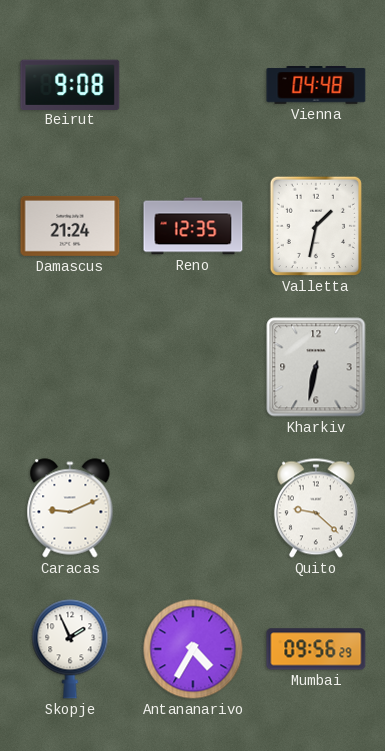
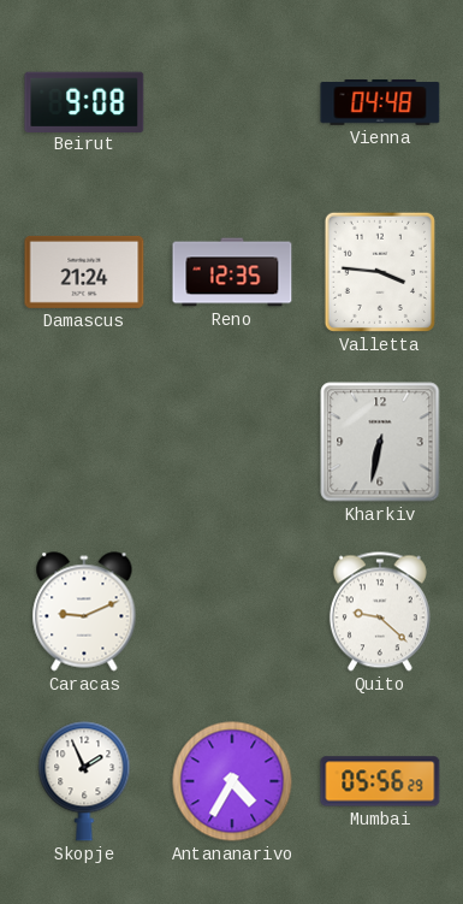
Valletta: 1:32 -> 3:46
Mumbai: 09:56 -> 05:56
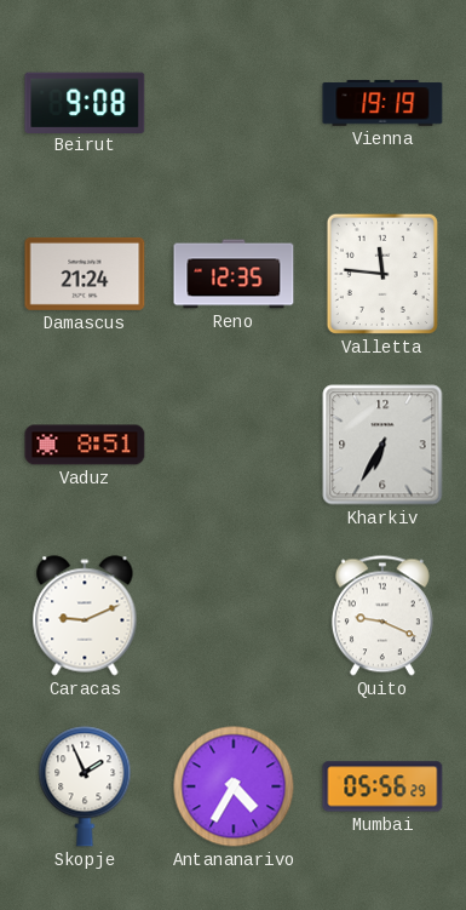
Vienna: 04:48 -> 19:19
Valletta: 3:46 -> 11:46
Vaduz: none -> 8:51
Kharkiv: 6:32 -> 6:35
Quito: 9:22 -> 9:19
